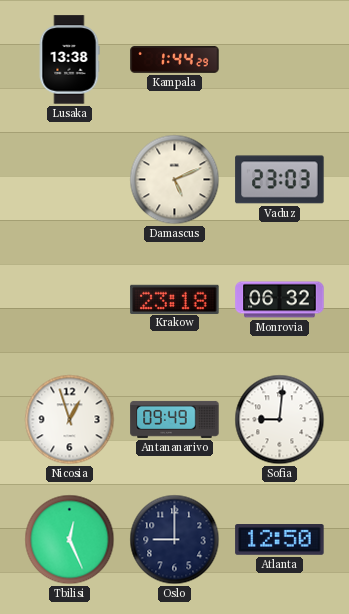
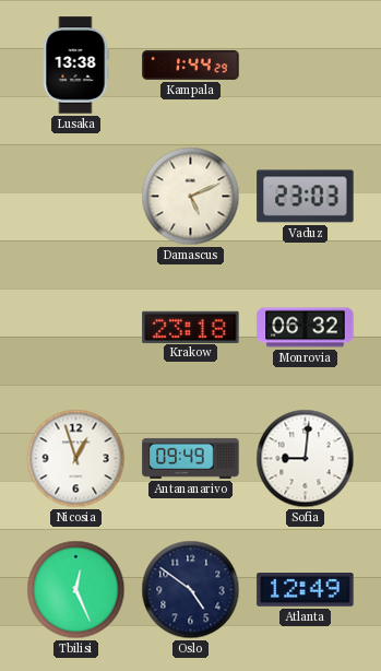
Oslo: 9:00 -> 4:51
Atlanta: 12:50 -> 12:49
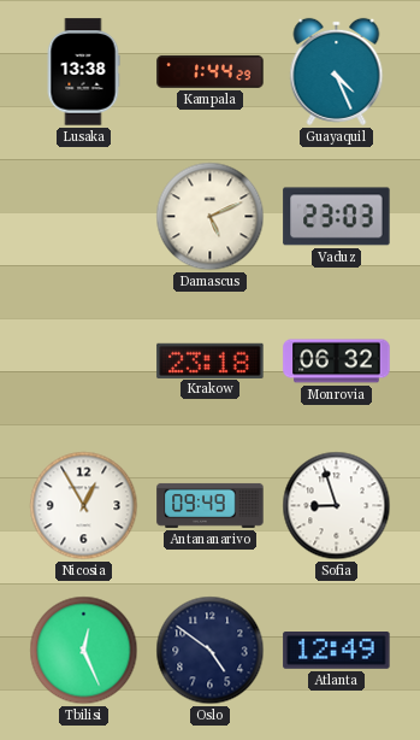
Guayaquil: none -> 4:26
Nicosia: 12:57 -> 12:55
Sofia: 9:01 -> 8:57
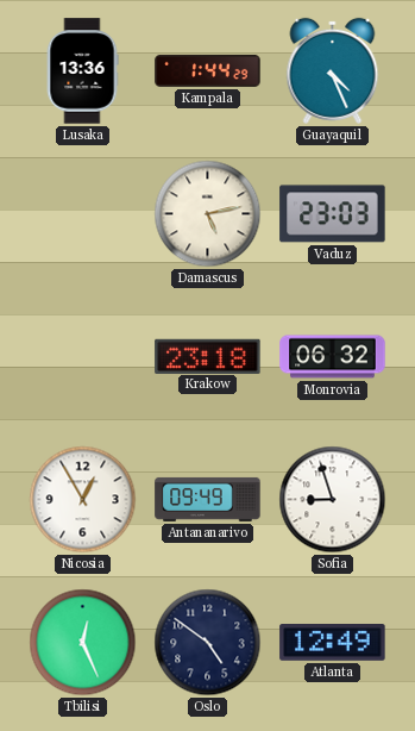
Lusaka: 13:38 -> 13:36
Damascus: 5:11 -> 5:13
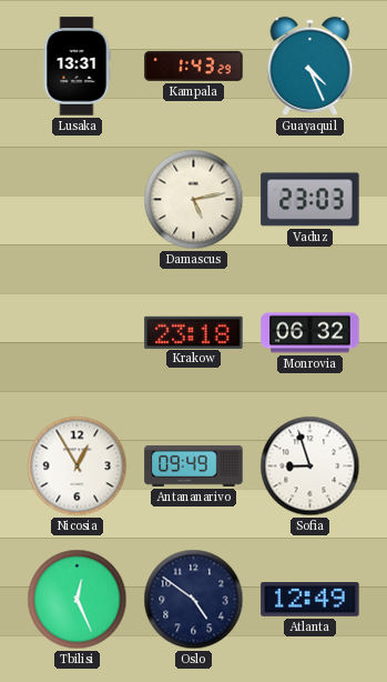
Lusaka: 13:36 -> 13:31
Kampala: 1:44 -> 1:43
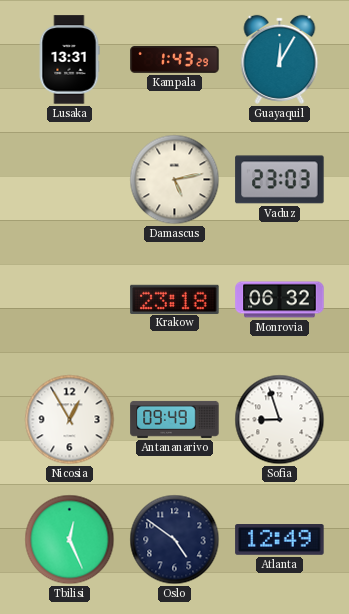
Guayaquil: 4:26 -> 12:05
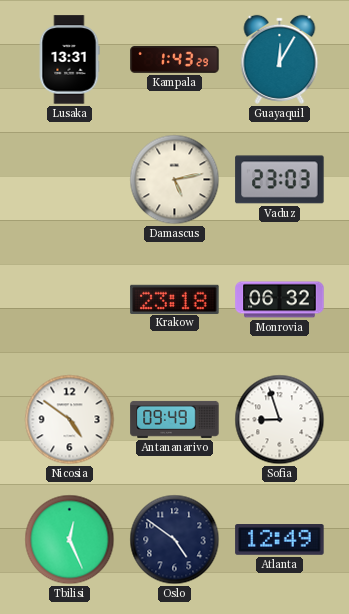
Nicosia: 12:55 -> 4:51
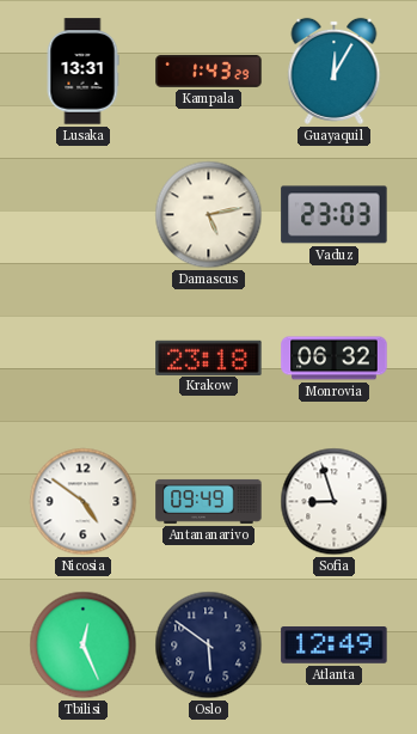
Oslo: 4:51 -> 5:51
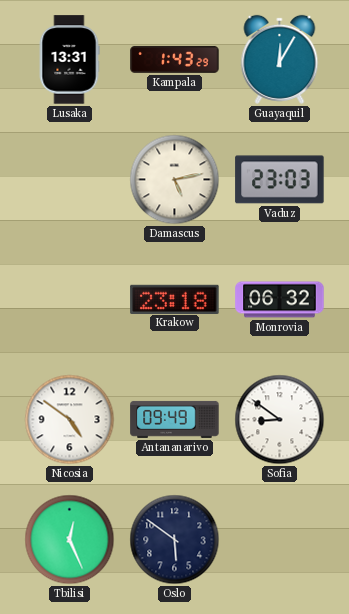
Sofia: 8:57 -> 8:51
Atlanta: 12:49 -> none
